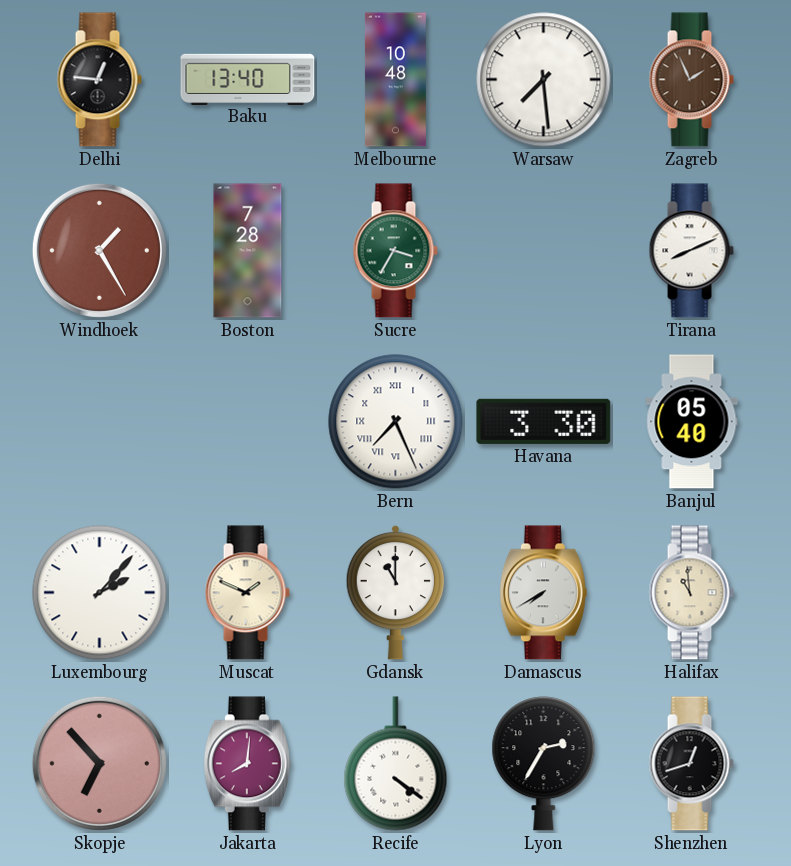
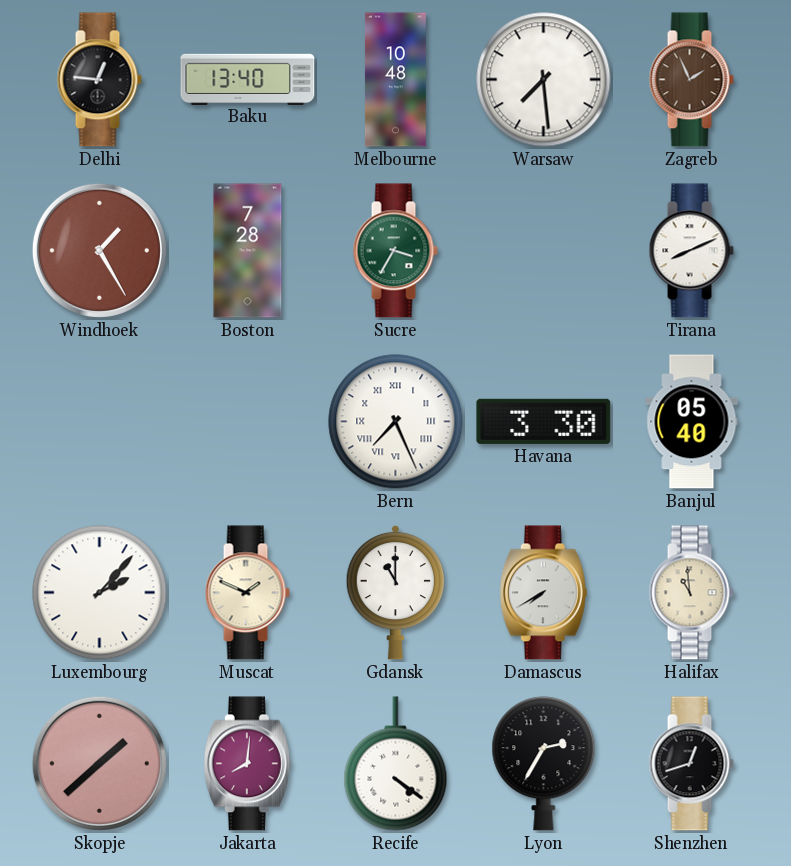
Skopje: 6:53 -> 1:38
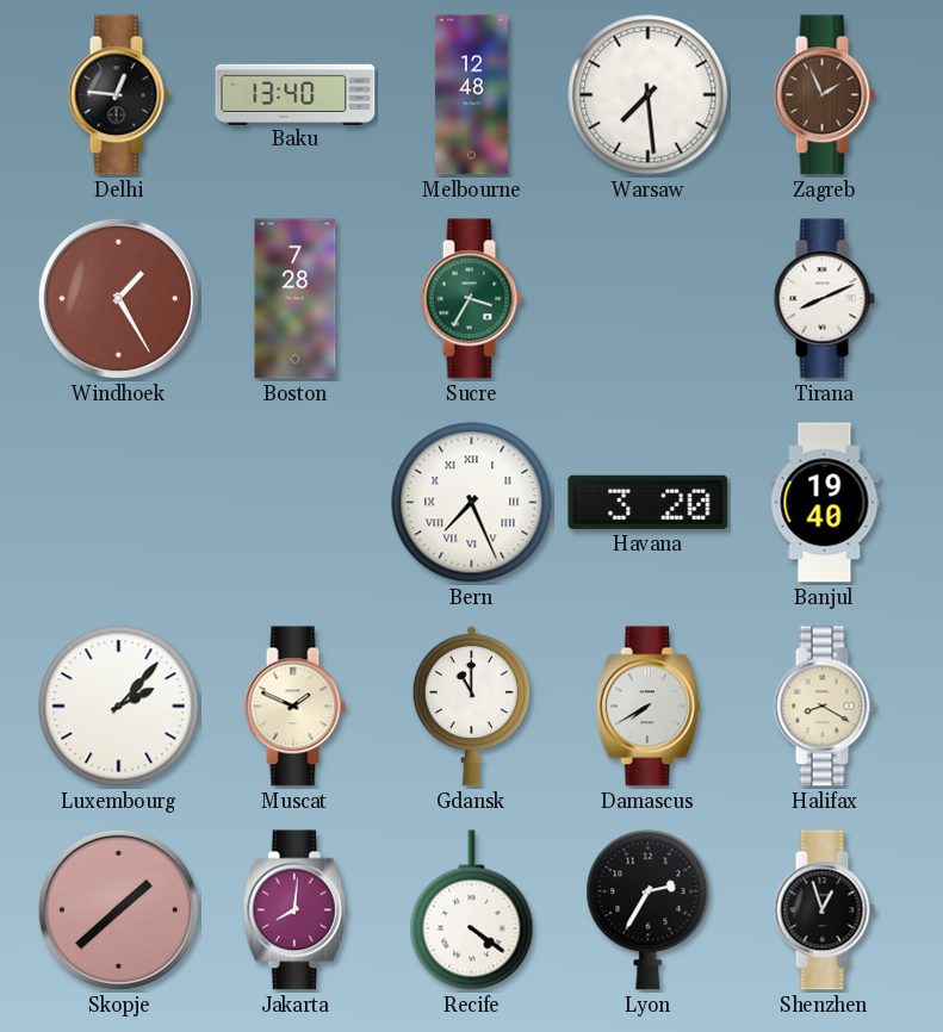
Melbourne: 10:48 -> 12:48
Havana: 3:30 -> 3:20
Banjul: 05:40 -> 19:40
Halifax: 10:59 -> 8:20
Shenzhen: 12:42 -> 12:57
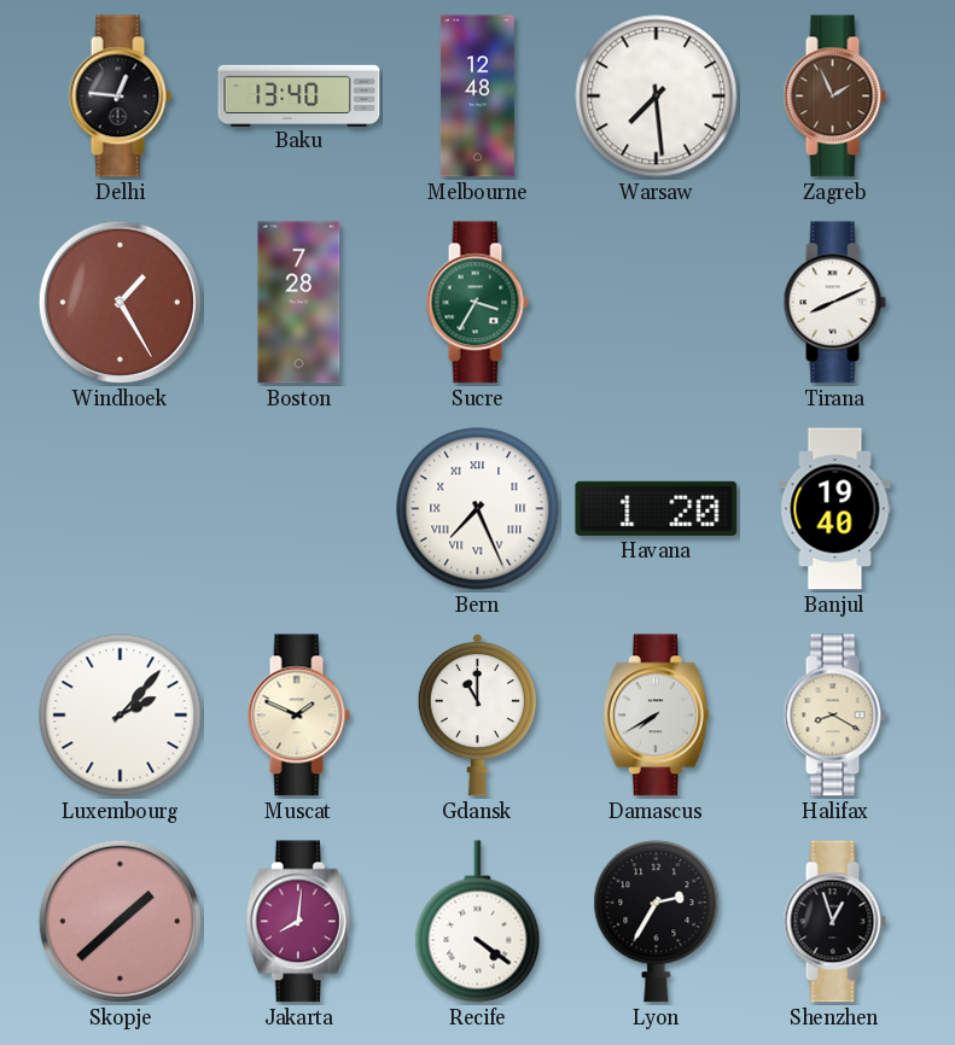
Havana: 3:20 -> 1:20
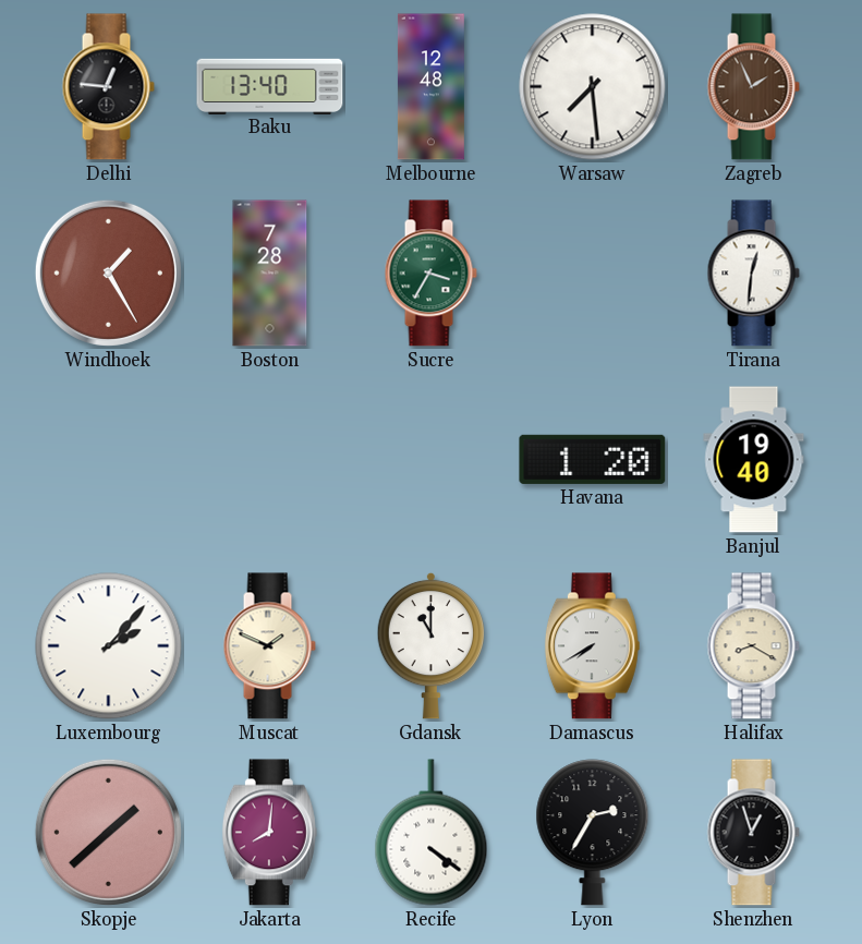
Tirana: 8:11 -> 12:31
Bern: 7:26 -> none
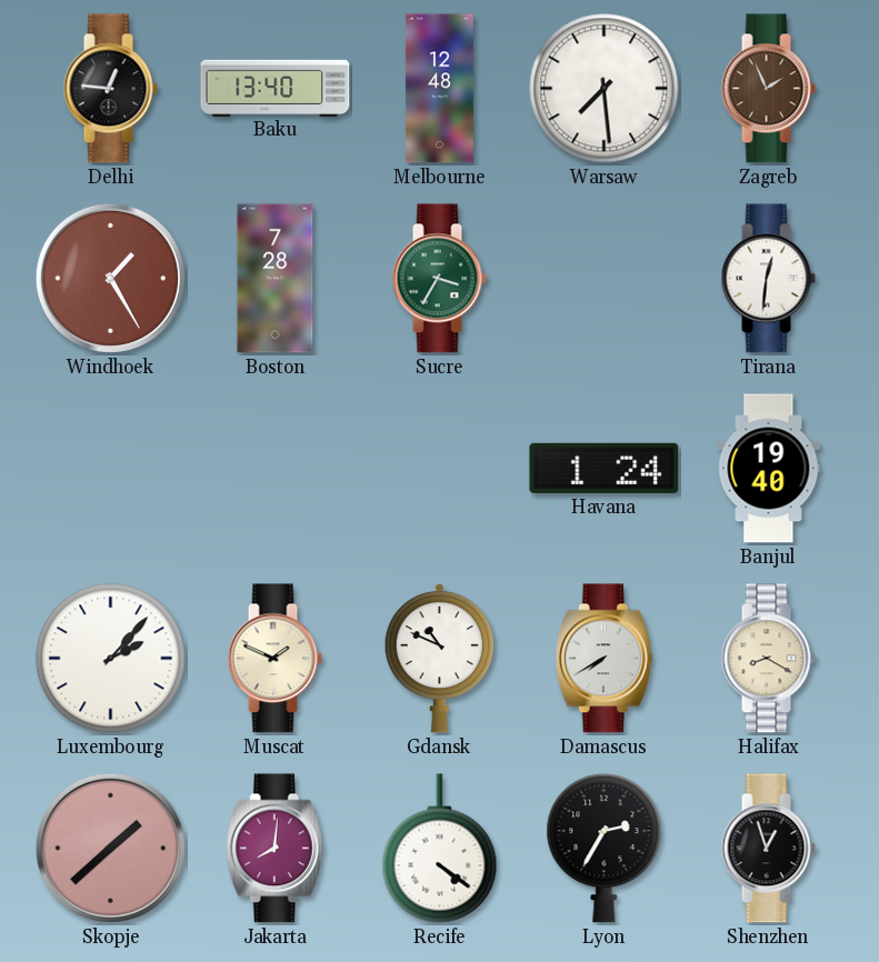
Havana: 1:20 -> 1:24
Gdansk: 11:00 -> 10:49
